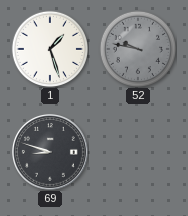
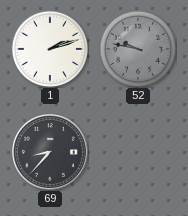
1: 1:27 -> 2:12
69: 8:48 -> 8:37
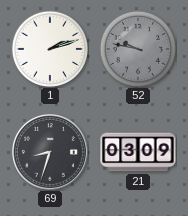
69: 8:37 -> 8:33
21: none -> 03:09
